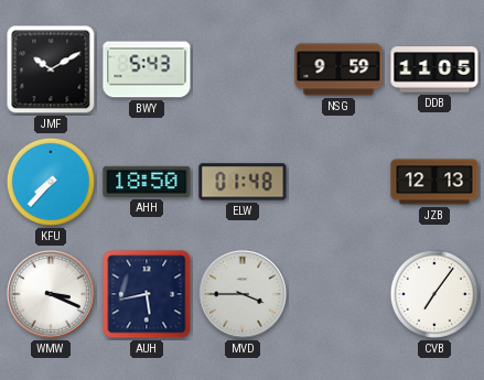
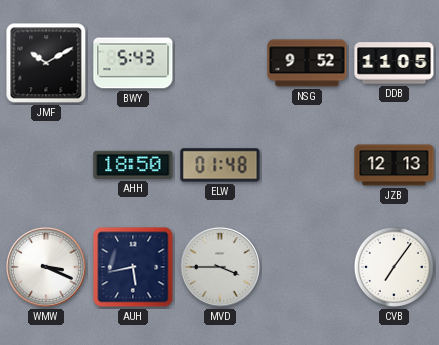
NSG: 9:59 -> 9:52
KFU: 7:37 -> none
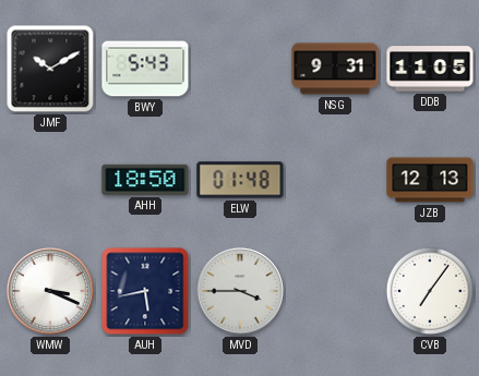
NSG: 9:52 -> 9:31
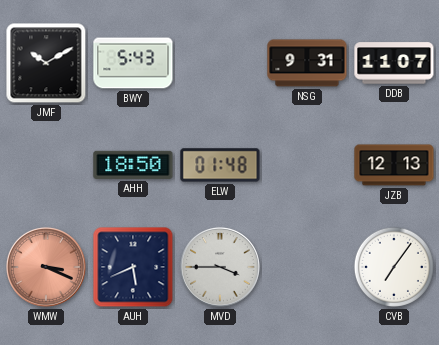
DDB: 11:05 -> 11:07
WMW dial: white -> salmon
AUH: 5:43 -> 5:41
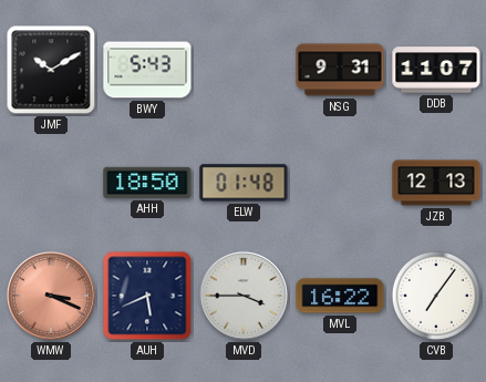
MVL: none -> 16:22
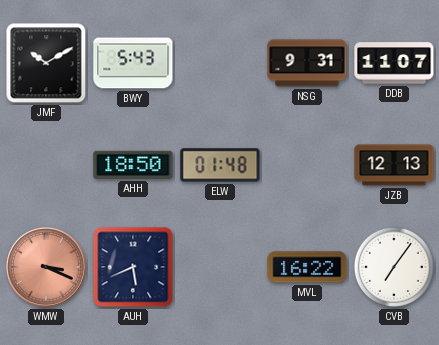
MVD: 3:45 -> none
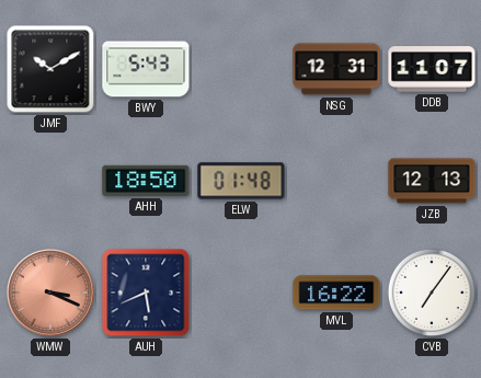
NSG: 9:31 -> 12:31
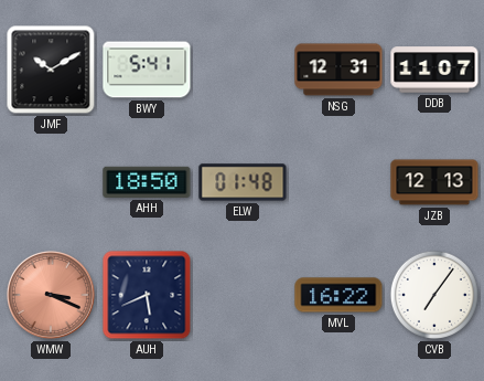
BWY: 5:43 -> 5:41
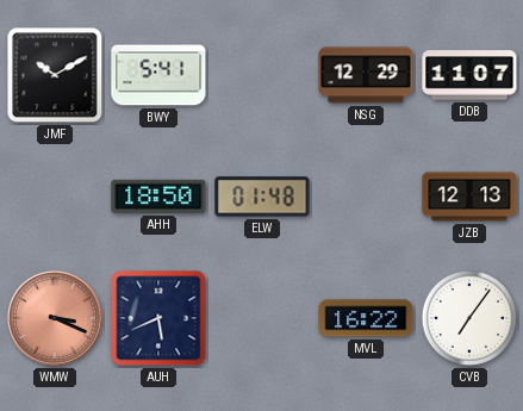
NSG: 12:31 -> 12:29
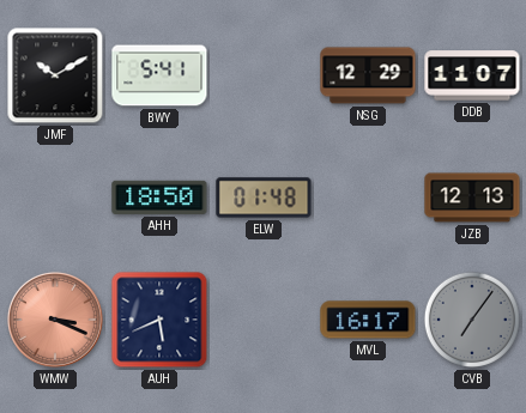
MVL: 16:22 -> 16:17
CVB dial: white -> grey
